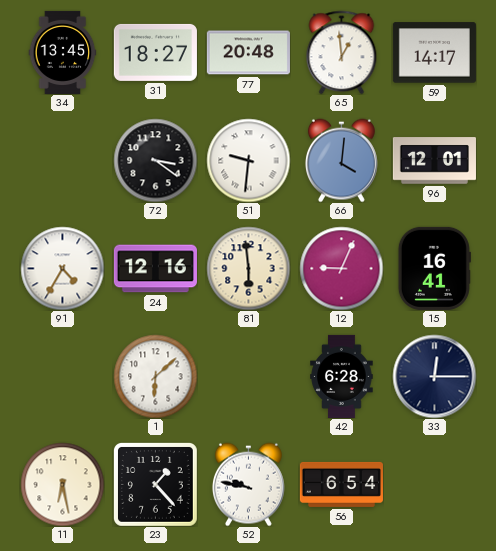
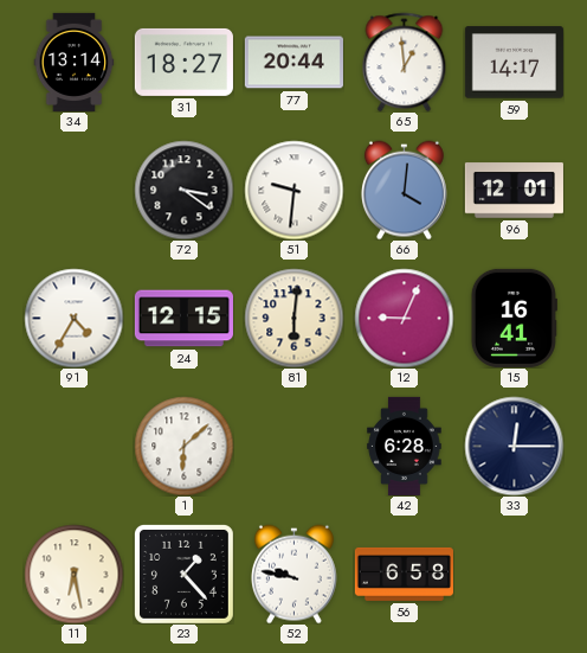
34: 13:45 -> 13:14
77: 20:48 -> 20:44
24: 12:16 -> 12:15
81: 5:59 -> 6:01
56: 6:54 -> 6:58
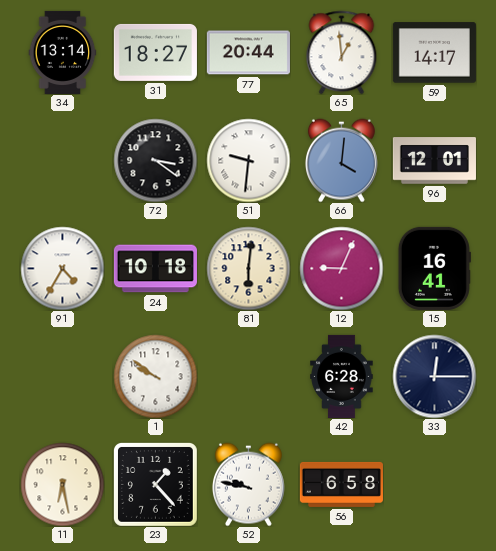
24: 12:15 -> 10:18
1: 6:08 -> 9:51
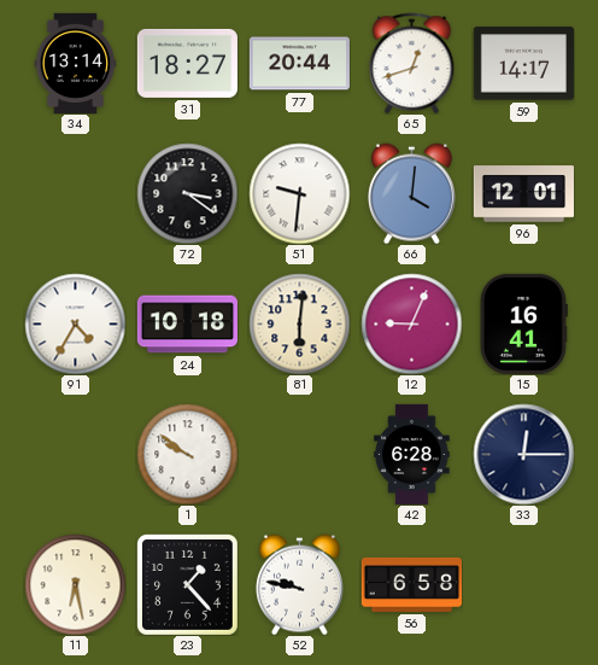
65: 12:59 -> 12:42
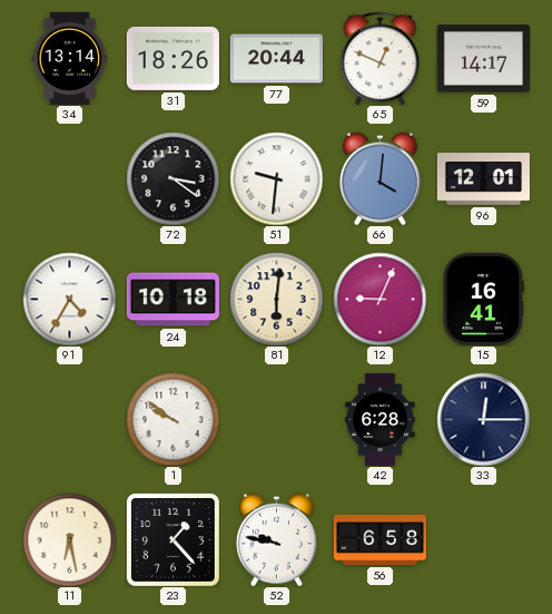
31: 18:27 -> 18:26
65: 12:42 -> 12:49
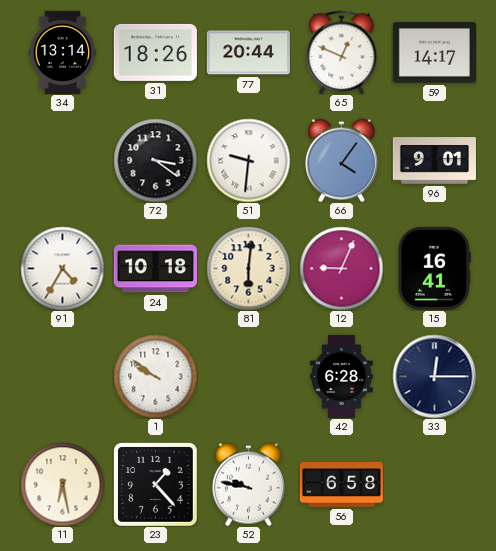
66: 4:01 -> 4:06
96: 12:01 -> 9:01
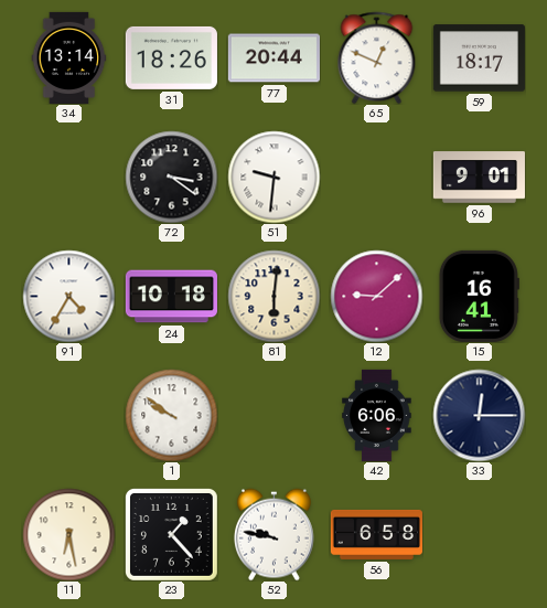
59: 14:17 -> 18:17
66: 4:06 -> none
12: 9:04 -> 9:08
42: 6:28 -> 6:06
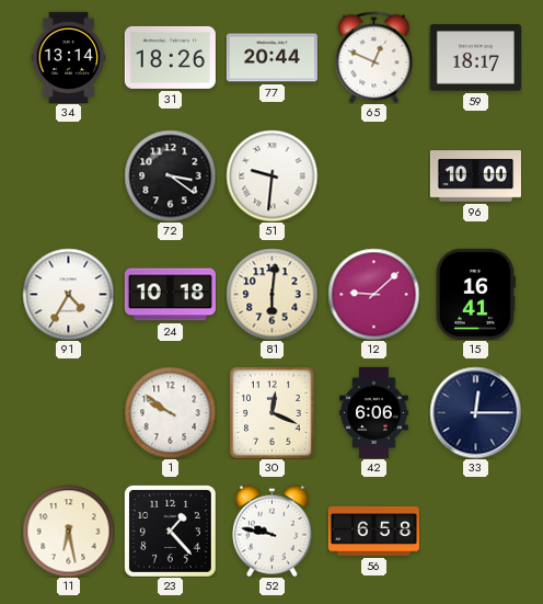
96: 9:01 -> 10:00
30: none -> 12:19
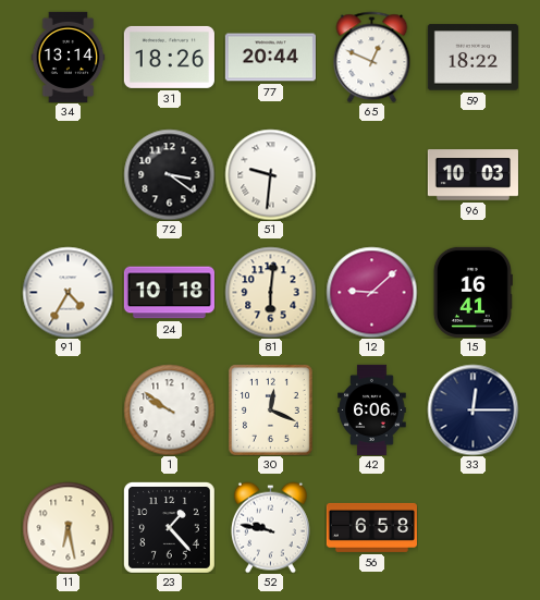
59: 18:17 -> 18:22
96: 10:00 -> 10:03
